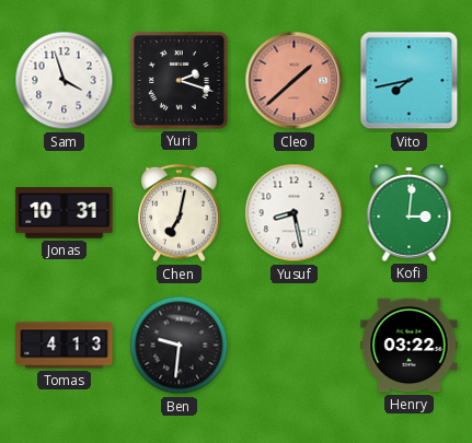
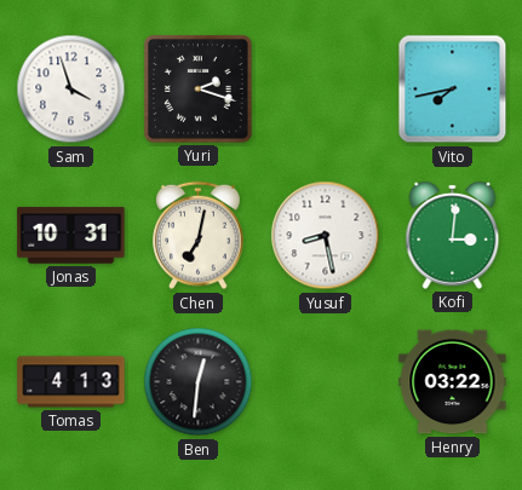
Cleo: 1:38 -> none
Ben: 9:31 -> 12:31
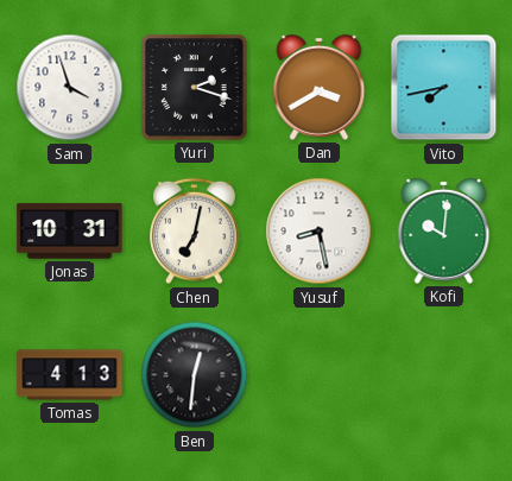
Dan: none -> 3:40
Kofi: 3:01 -> 10:01
Henry: 03:22 -> none
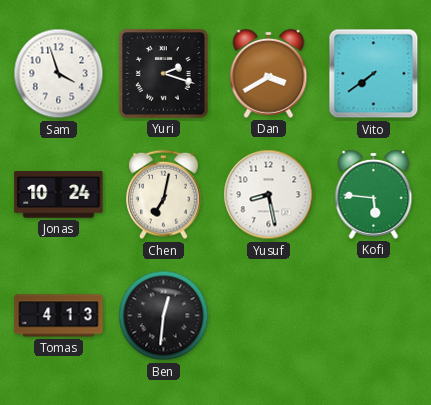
Vito: 7:43 -> 7:39
Jonas: 10:31 -> 10:24
Kofi: 10:01 -> 5:46
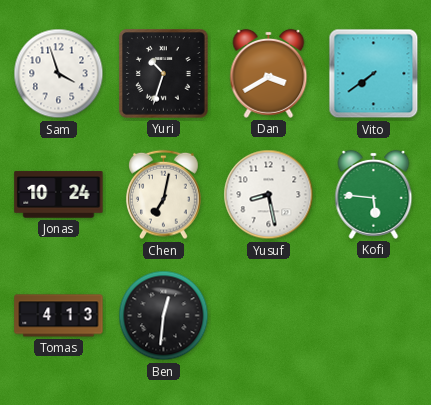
Yuri: 2:18 -> 10:33
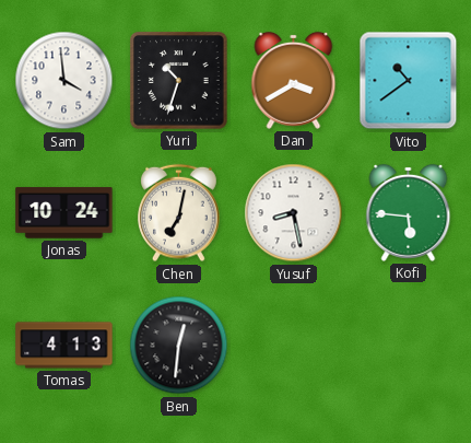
Sam: 3:57 -> 3:59
Vito: 7:39 -> 10:39
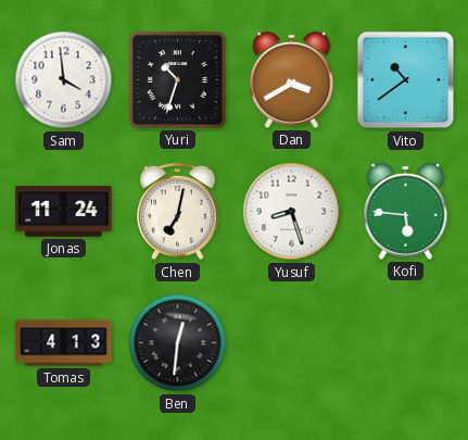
Jonas: 10:24 -> 11:24
Yusuf: 8:28 -> 8:27
